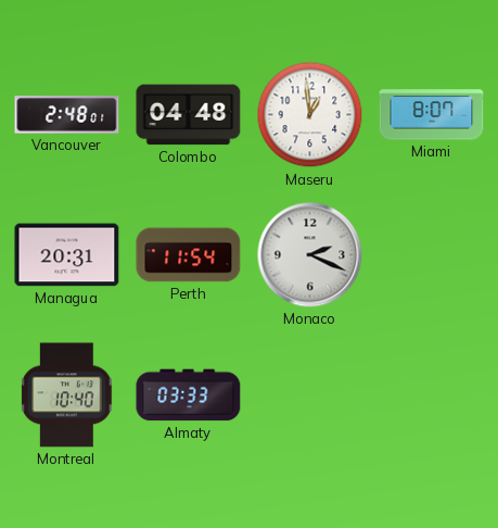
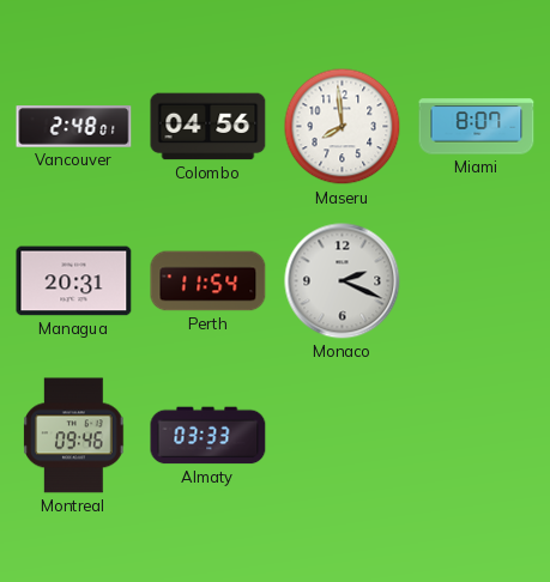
Colombo: 04:48 -> 04:56
Maseru: 12:59 -> 7:59
Montreal: 10:40 -> 09:46
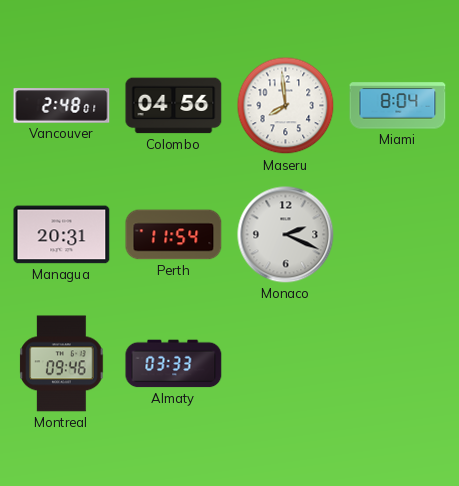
Miami: 8:07 -> 8:04
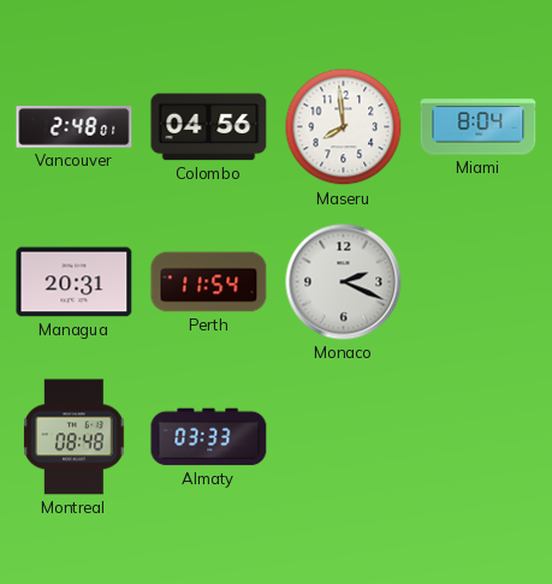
Montreal: 09:46 -> 08:48
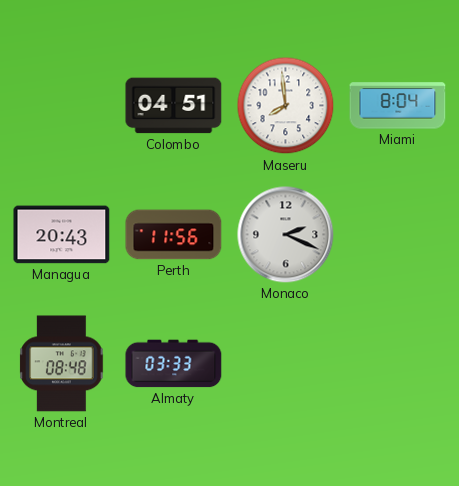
Vancouver: 2:48 -> none
Colombo: 04:56 -> 04:51
Managua: 20:31 -> 20:43
Perth: 11:54 -> 11:56
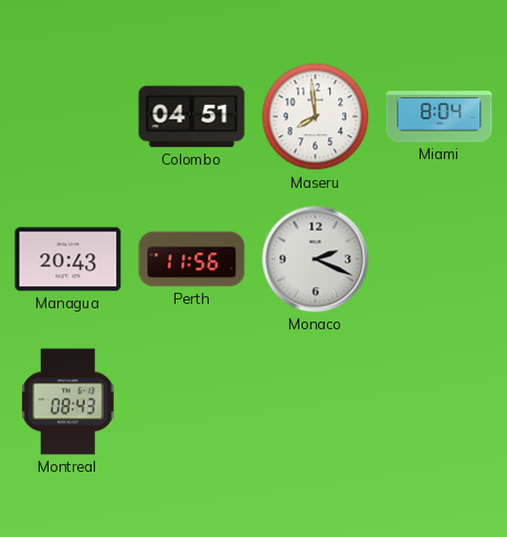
Montreal: 08:48 -> 08:43
Almaty: 03:33 -> none
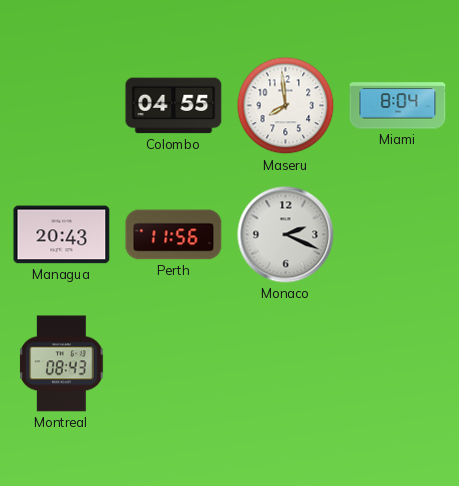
Colombo: 04:51 -> 04:55
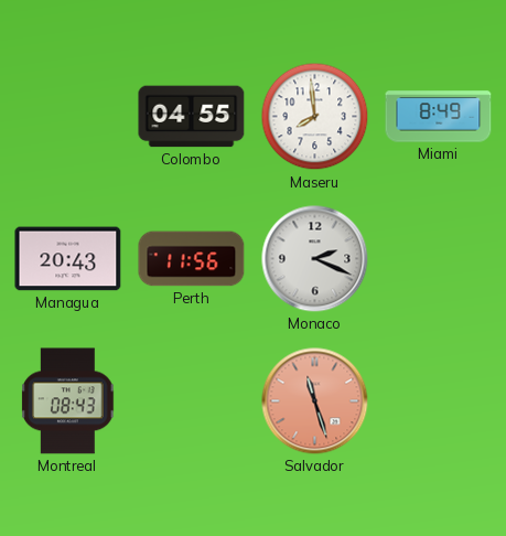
Miami: 8:04 -> 8:49
Salvador: none -> 11:27
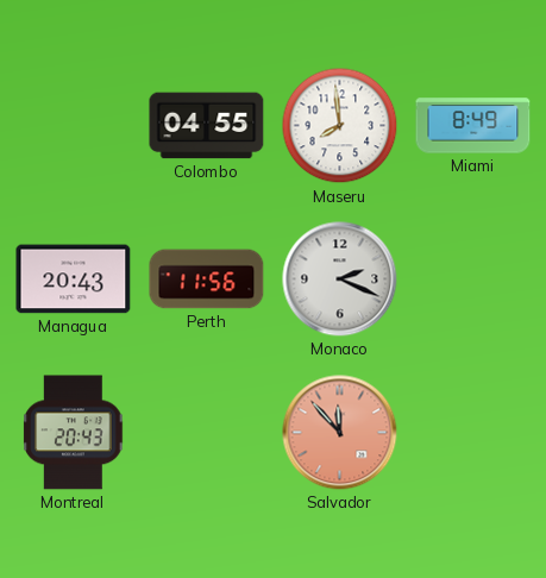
Montreal: 08:43 -> 20:43
Salvador: 11:27 -> 11:53
